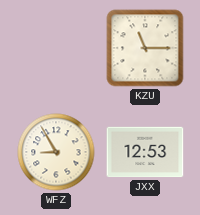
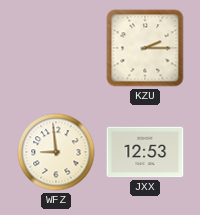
KZU: 11:15 -> 2:15
WFZ: 8:55 -> 8:59
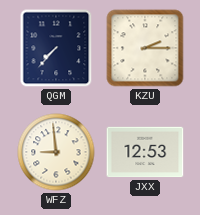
QGM: none -> 7:37
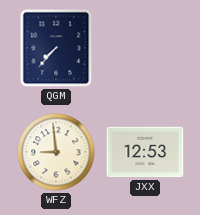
KZU: 2:15 -> none
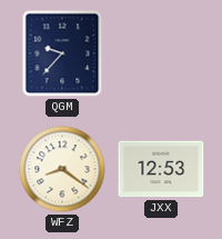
QGM: 7:37 -> 9:37
WFZ: 8:59 -> 8:21
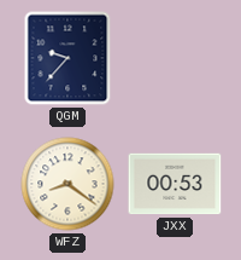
JXX: 12:53 -> 00:53
